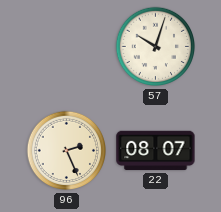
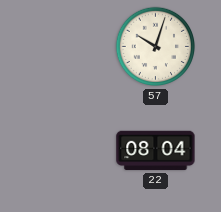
96: 2:26 -> none
22: 08:07 -> 08:04
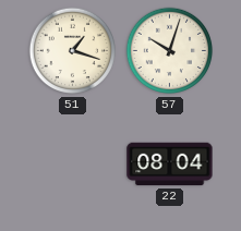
51: none -> 1:18
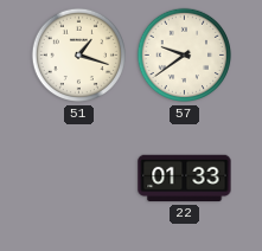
57: 10:03 -> 9:39
22: 08:04 -> 01:33
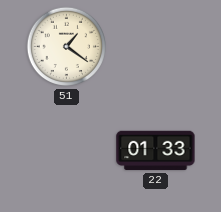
51: 1:18 -> 1:21
57: 9:39 -> none
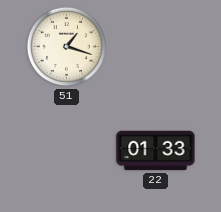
51: 1:21 -> 1:18
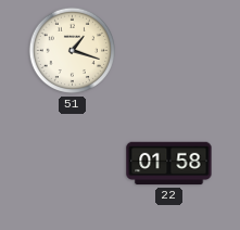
22: 01:33 -> 01:58
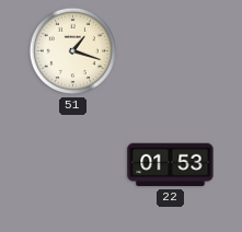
22: 01:58 -> 01:53
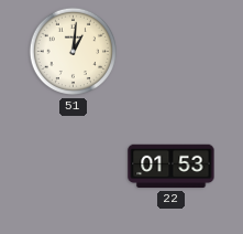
51: 1:18 -> 1:01
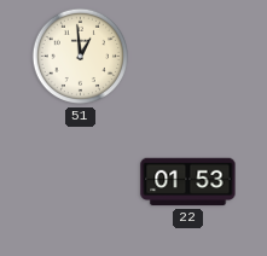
51: 1:01 -> 12:59
